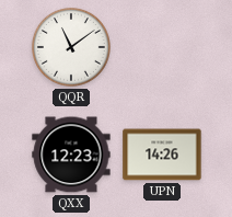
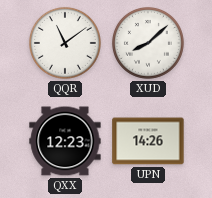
XUD: none -> 8:08
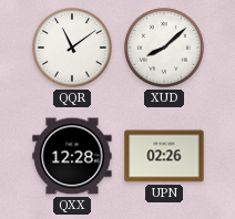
QXX: 12:23 -> 12:28
UPN: 14:26 -> 02:26
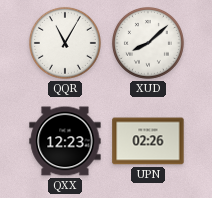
QQR: 11:09 -> 11:05
QXX: 12:28 -> 12:23
